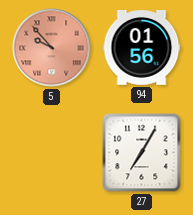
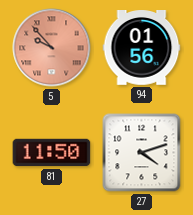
81: none -> 11:50
27: 7:05 -> 4:12
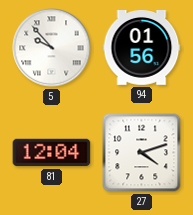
5 dial: salmon -> white
81: 11:50 -> 12:04
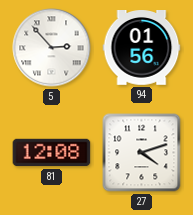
5: 9:53 -> 2:53
81: 12:04 -> 12:08
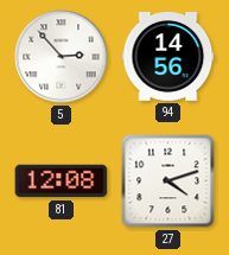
94: 01:56 -> 14:56
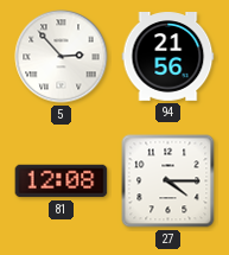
94: 14:56 -> 21:56
27: 4:12 -> 4:15
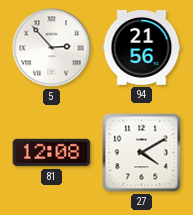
27: 4:15 -> 4:10
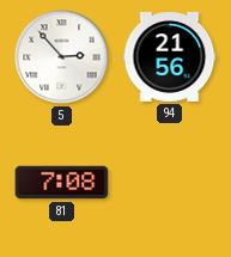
81: 12:08 -> 7:08
27: 4:10 -> none
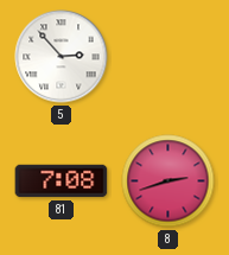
94: 21:56 -> none
8: none -> 2:42
